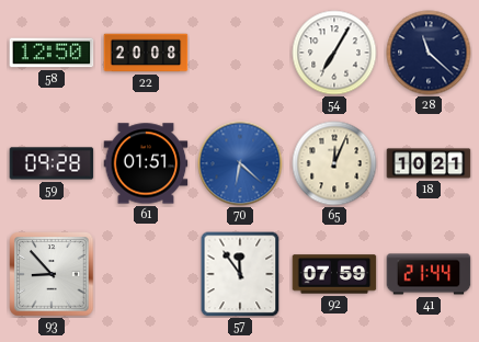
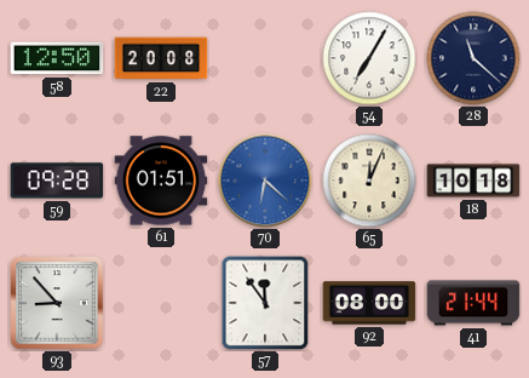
18: 10:21 -> 10:18
92: 07:59 -> 08:00
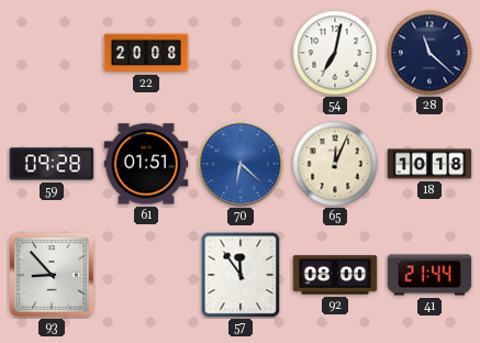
58: 12:50 -> none
54: 7:05 -> 7:02
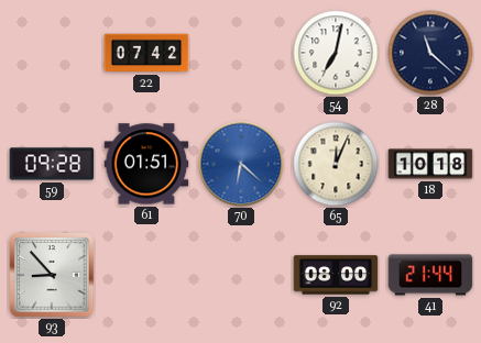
22: 20:08 -> 07:42
57: 11:54 -> none
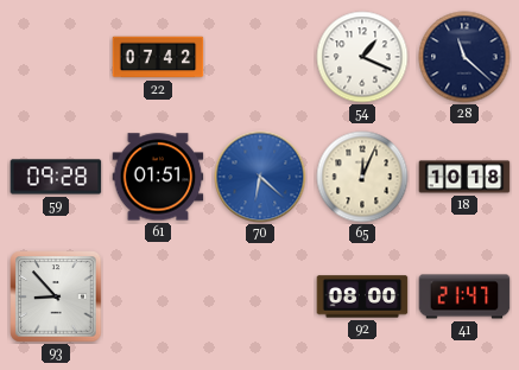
54: 7:02 -> 1:19
41: 21:44 -> 21:47
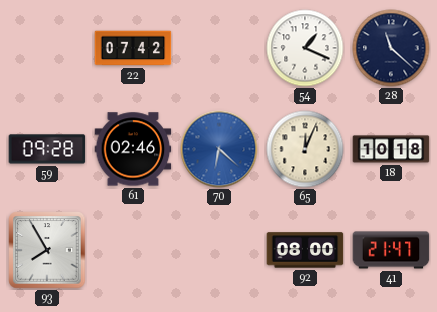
61: 01:51 -> 02:46
93: 8:53 -> 7:55
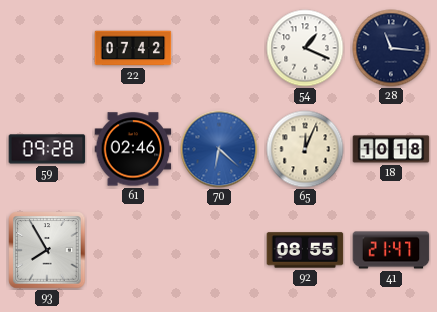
28: 11:22 -> 11:16
92: 08:00 -> 08:55
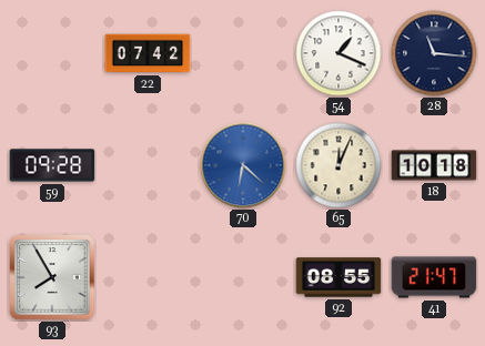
61: 02:46 -> none
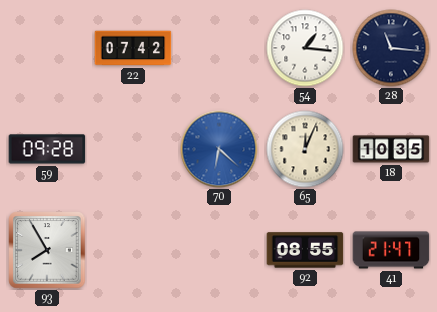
54: 1:19 -> 1:16
18: 10:18 -> 10:35
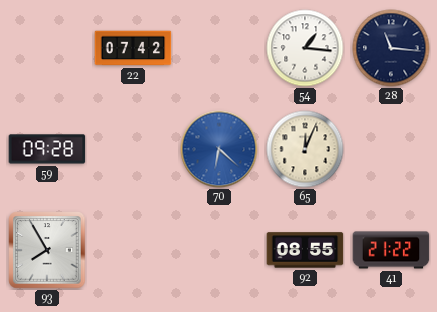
18: 10:35 -> none
41: 21:47 -> 21:22
